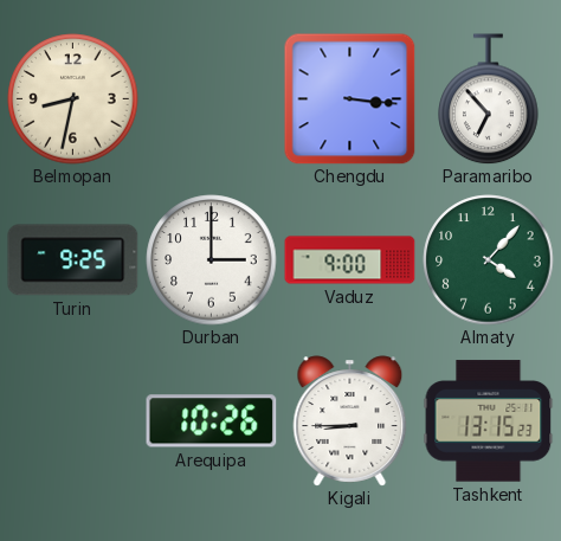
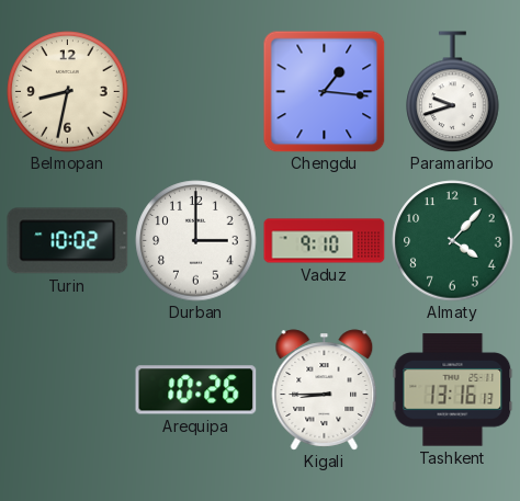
Chengdu: 3:16 -> 1:16
Paramaribo: 6:53 -> 9:42
Turin: 9:25 -> 10:02
Vaduz: 9:00 -> 9:10
Tashkent: 13:15 -> 13:16
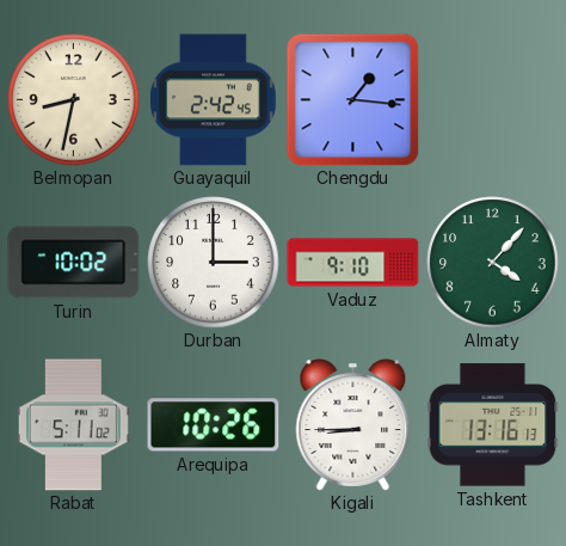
Guayaquil: none -> 2:42
Paramaribo: 9:42 -> none
Rabat: none -> 5:11
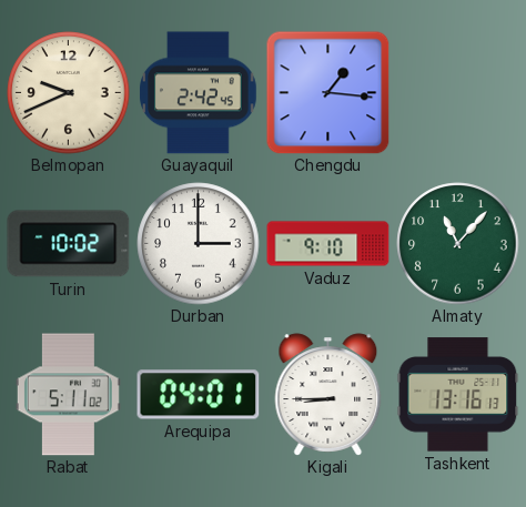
Belmopan: 8:32 -> 9:41
Almaty: 4:07 -> 11:07
Arequipa: 10:26 -> 04:01
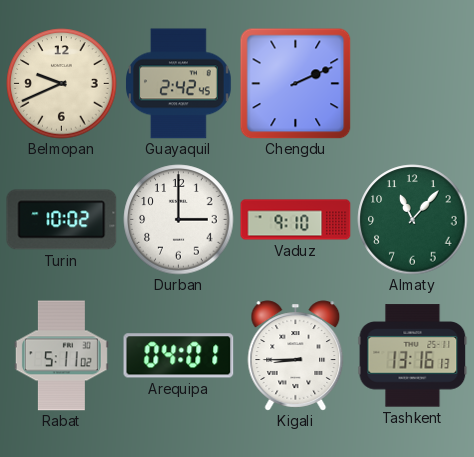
Chengdu: 1:16 -> 2:11
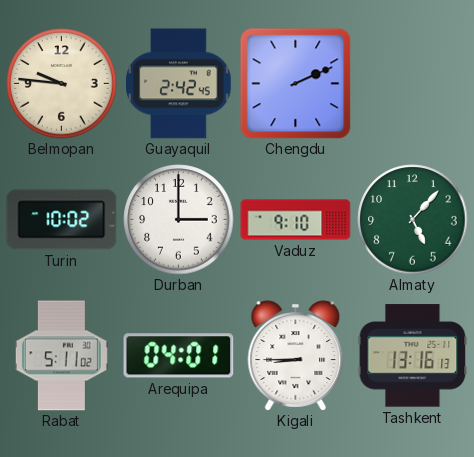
Belmopan: 9:41 -> 9:46
Almaty: 11:07 -> 5:07
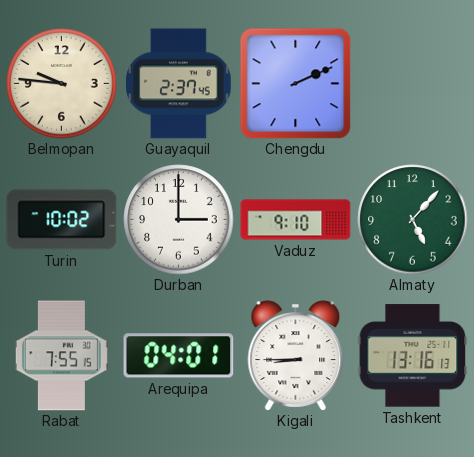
Guayaquil: 2:42 -> 2:37
Rabat: 5:11 -> 7:55
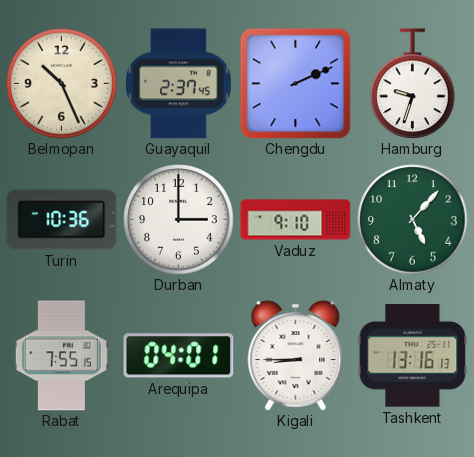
Belmopan: 9:46 -> 10:26
Hamburg: none -> 9:33
Turin: 10:02 -> 10:36
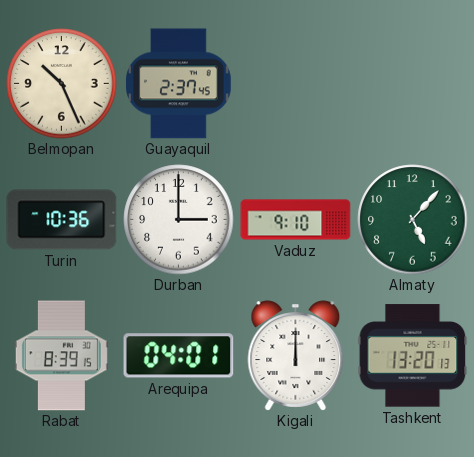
Chengdu: 2:11 -> none
Hamburg: 9:33 -> none
Rabat: 7:55 -> 8:39
Kigali: 8:45 -> 12:00
Tashkent: 13:16 -> 13:20
